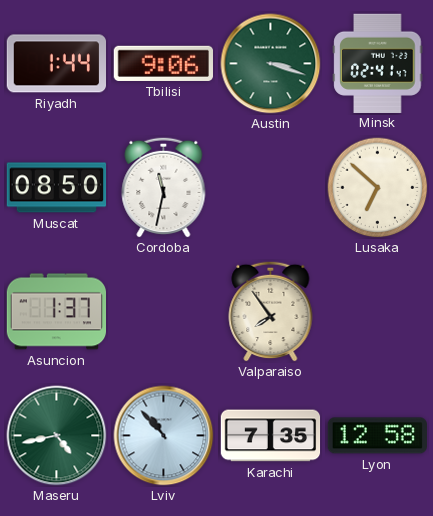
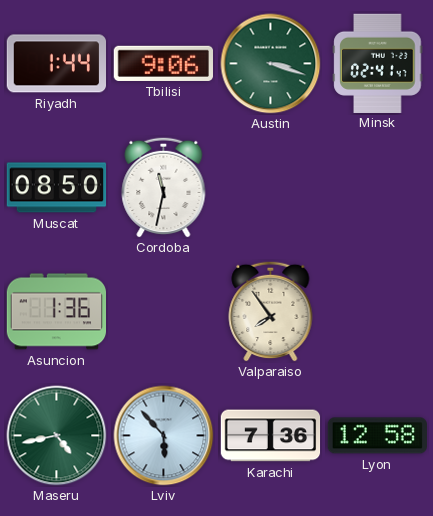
Lusaka: 6:52 -> none
Asuncion: 1:37 -> 1:36
Lviv: 10:53 -> 5:53
Karachi: 7:35 -> 7:36
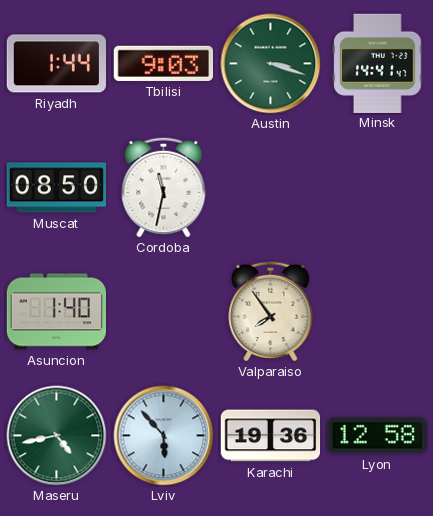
Tbilisi: 9:06 -> 9:03
Minsk: 02:41 -> 14:41
Asuncion: 1:36 -> 1:40
Karachi: 7:36 -> 19:36
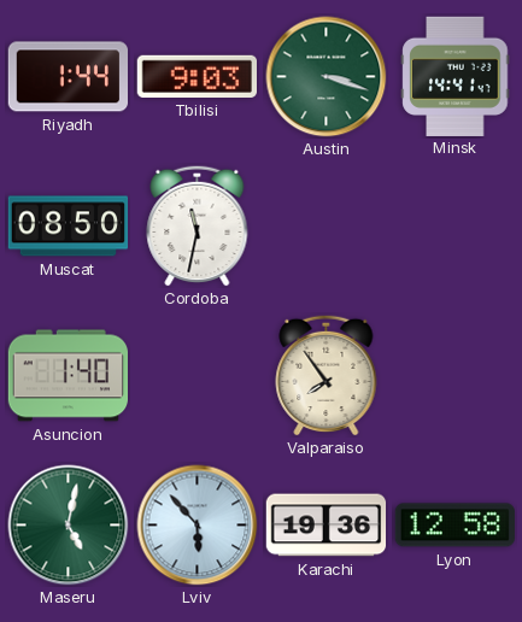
Maseru: 4:43 -> 5:02
